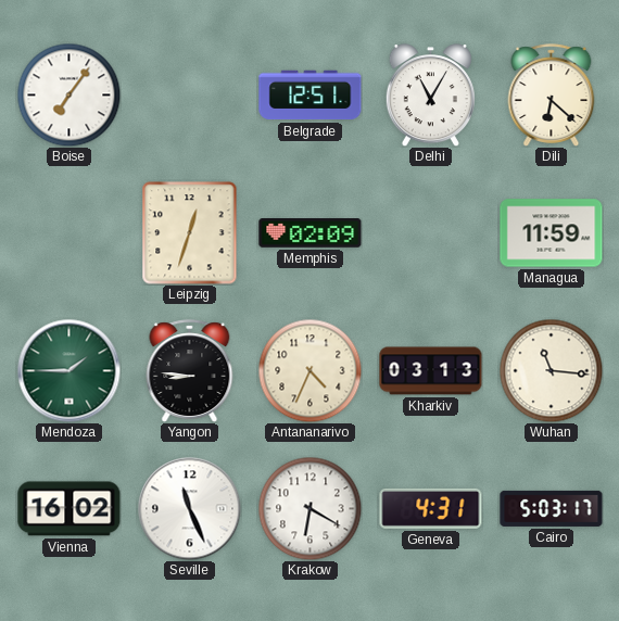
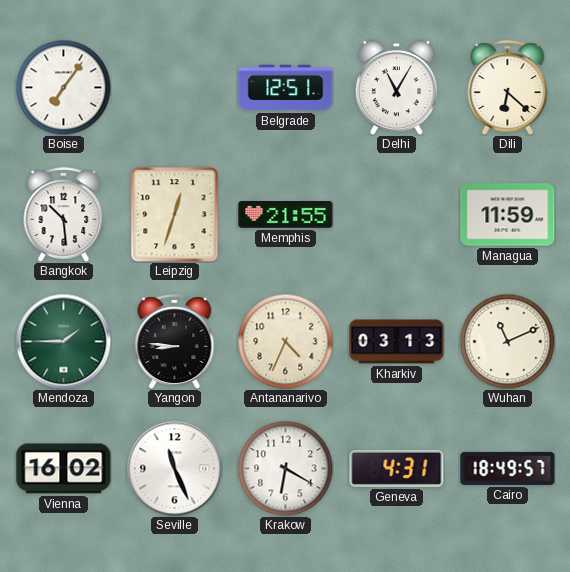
Bangkok: none -> 10:29
Memphis: 02:09 -> 21:55
Wuhan: 11:16 -> 11:11
Cairo: 5:03 -> 18:49
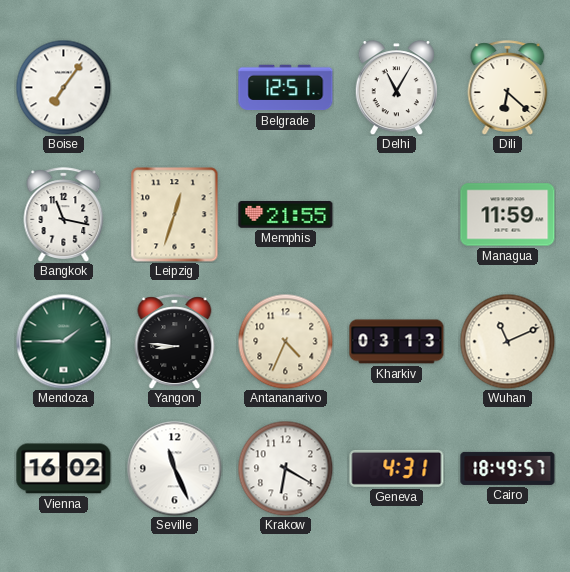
Bangkok: 10:29 -> 11:17
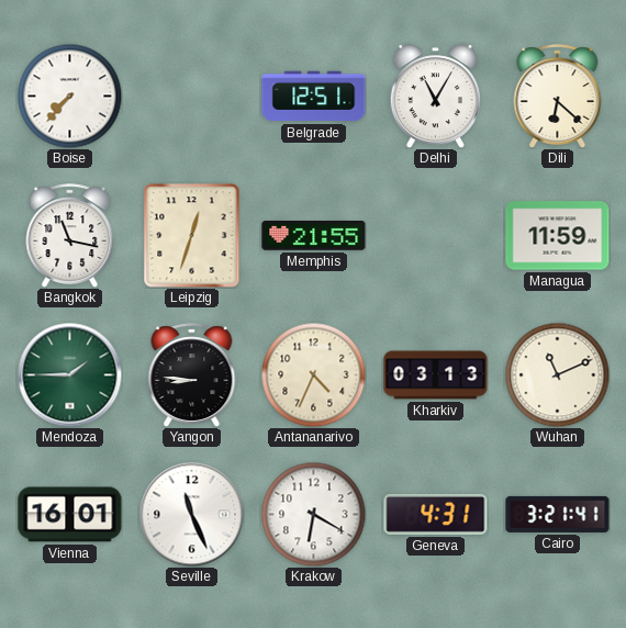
Boise: 7:06 -> 7:37
Vienna: 16:02 -> 16:01
Cairo: 18:49 -> 3:21
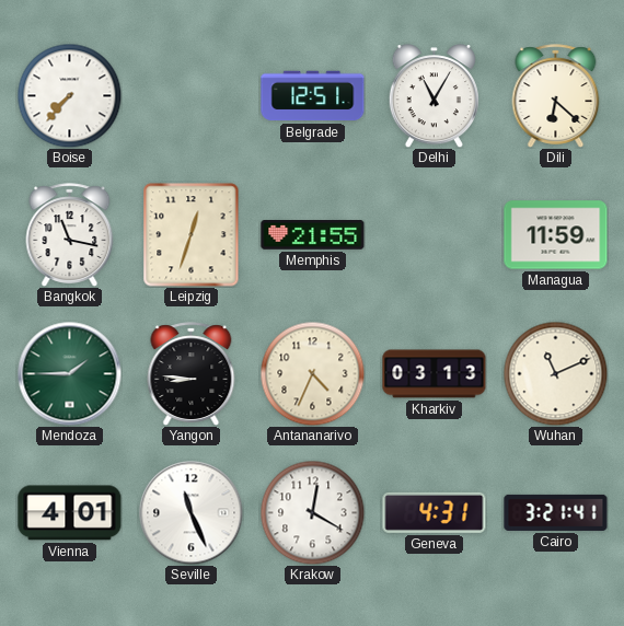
Vienna: 16:01 -> 4:01
Krakow: 6:20 -> 12:20
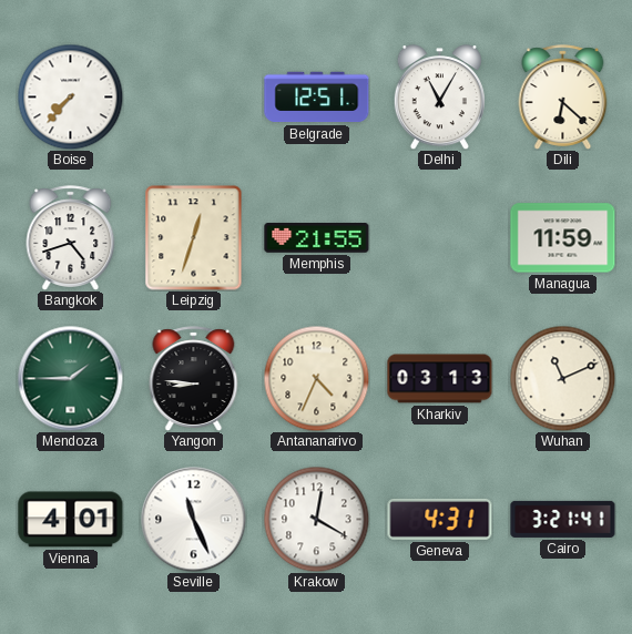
Bangkok: 11:17 -> 4:42
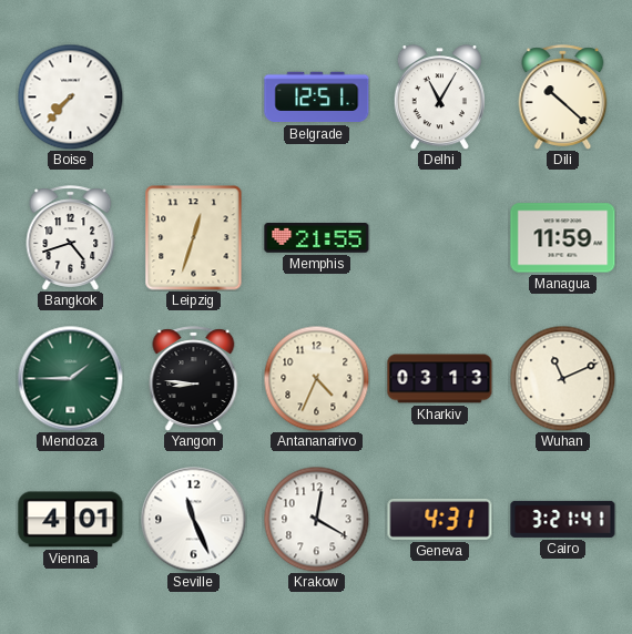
Dili: 6:22 -> 10:22
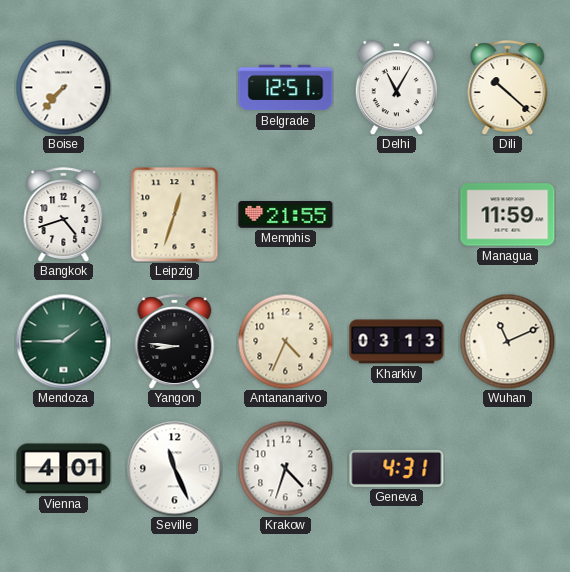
Krakow: 12:20 -> 4:33
Cairo: 3:21 -> none
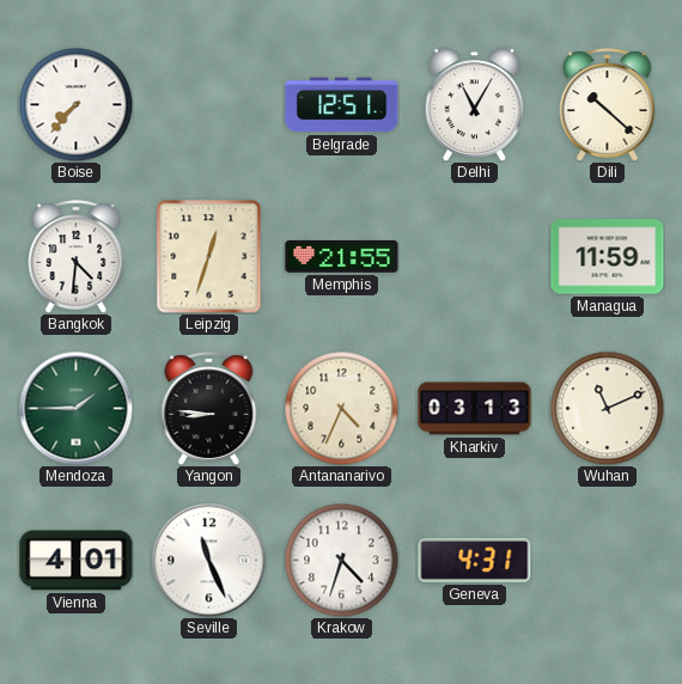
Bangkok: 4:42 -> 4:31
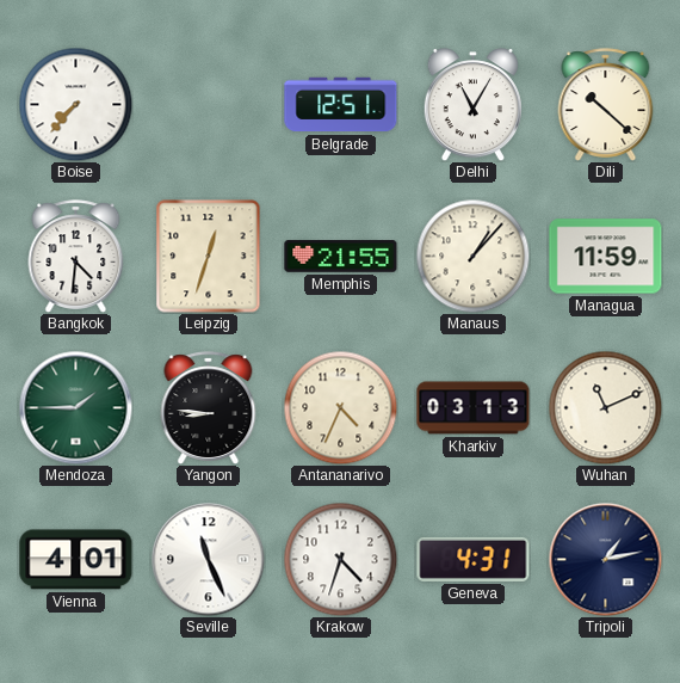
Manaus: none -> 1:07
Tripoli: none -> 1:13
